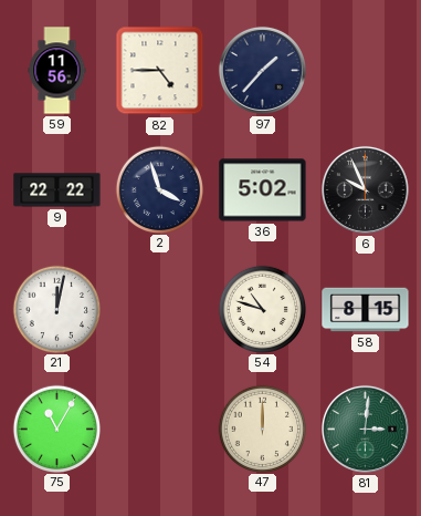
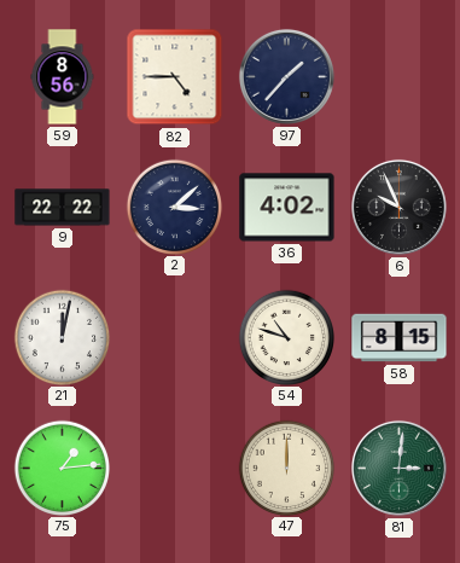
59: 11:56 -> 8:56
2: 3:57 -> 3:08
36: 5:02 -> 4:02
75: 11:05 -> 1:14
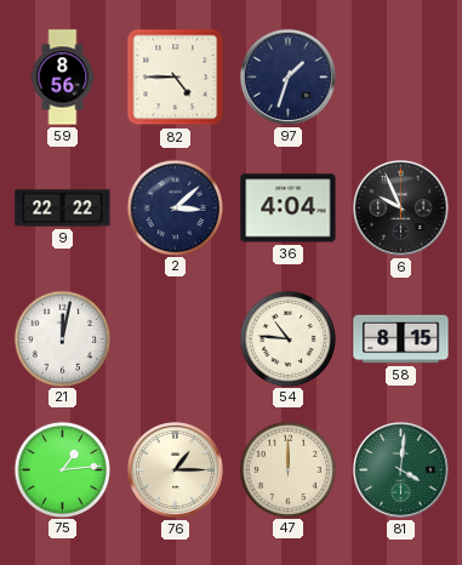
97: 1:37 -> 1:33
36: 4:02 -> 4:04
54: 10:48 -> 10:46
76: none -> 1:15
81: 3:01 -> 4:01
